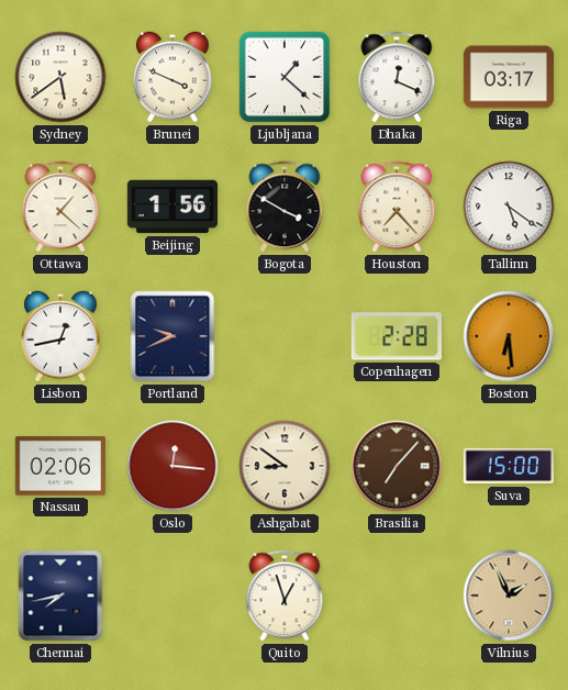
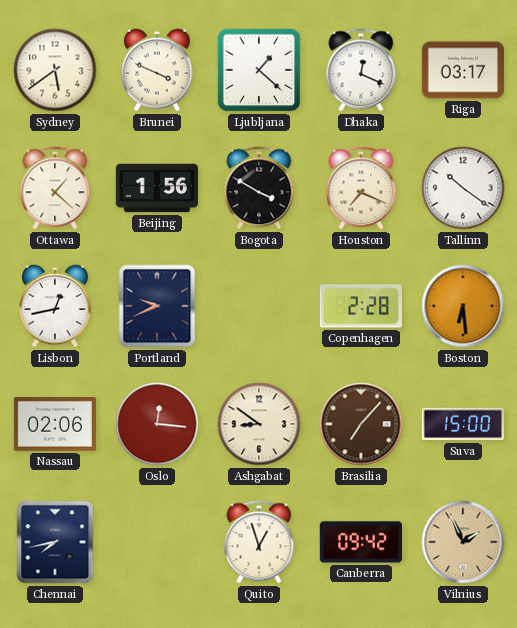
Houston: 7:23 -> 7:19
Tallinn: 5:21 -> 10:21
Canberra: none -> 09:42
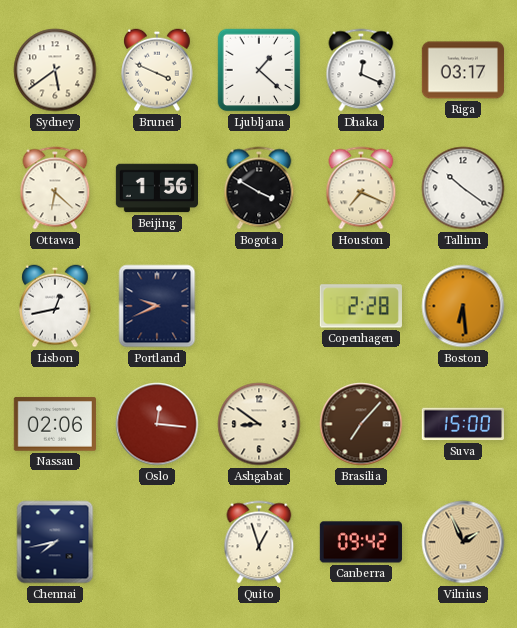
Ottawa: 1:22 -> 6:22
